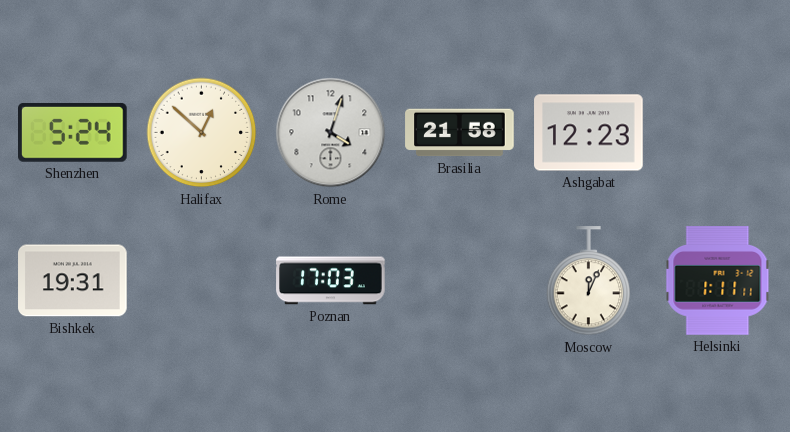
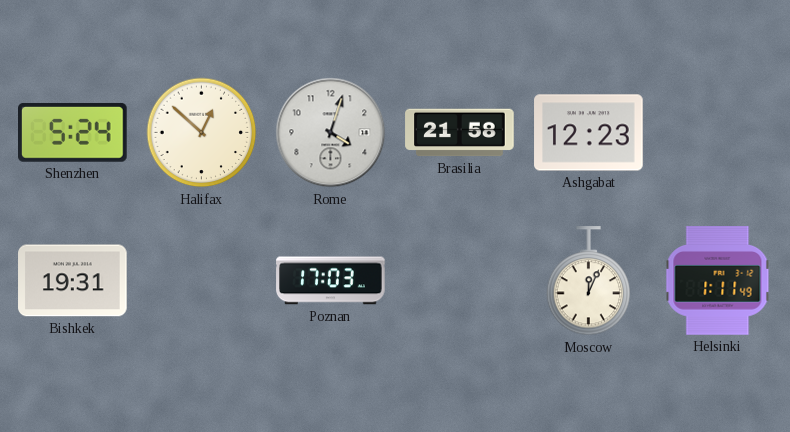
Helsinki: 1:11:11 -> 1:11:49
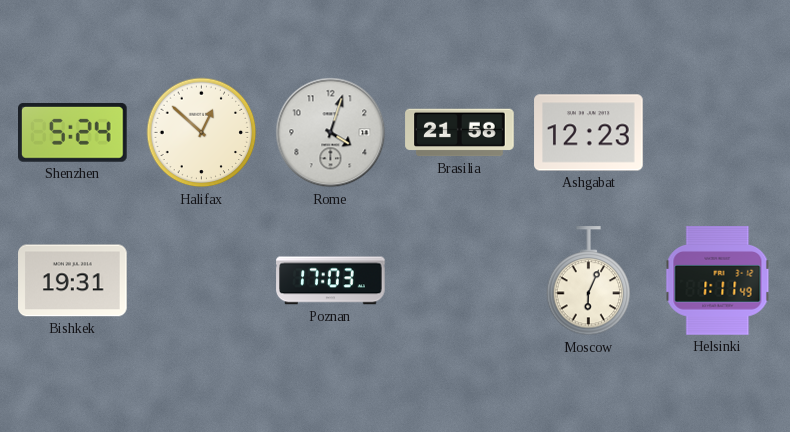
Moscow: 12:04 -> 6:04
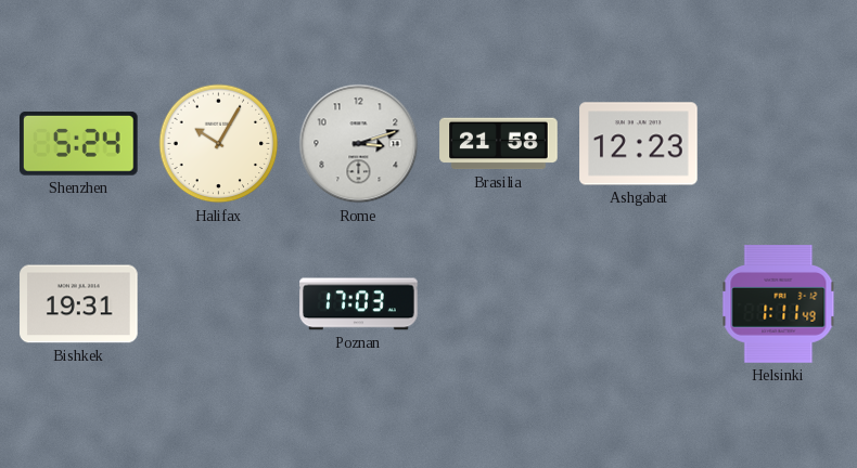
Halifax: 12:52 -> 10:05
Rome: 4:03 -> 3:12
Moscow: 6:04 -> none
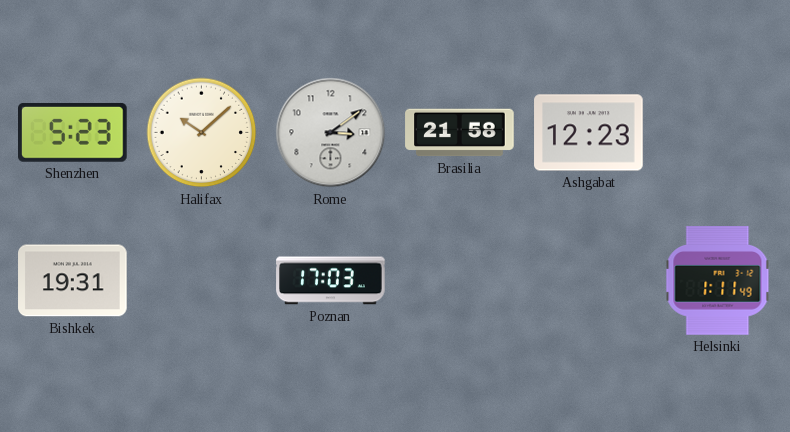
Shenzhen: 5:24 -> 5:23
Halifax: 10:05 -> 10:08
Rome: 3:12 -> 3:09
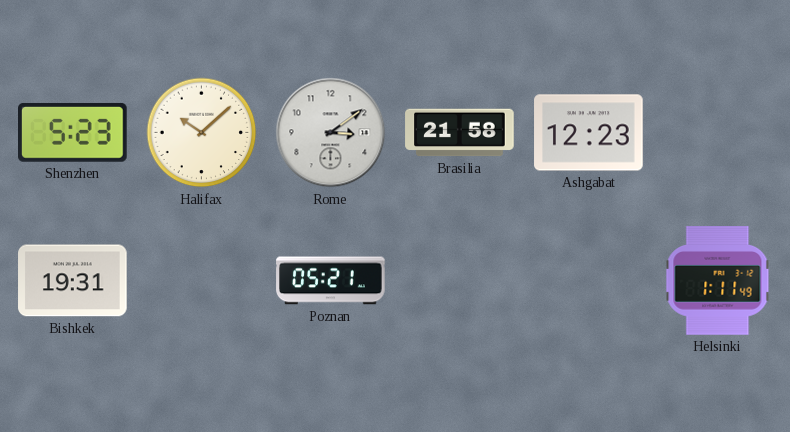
Poznan: 17:03 -> 05:21
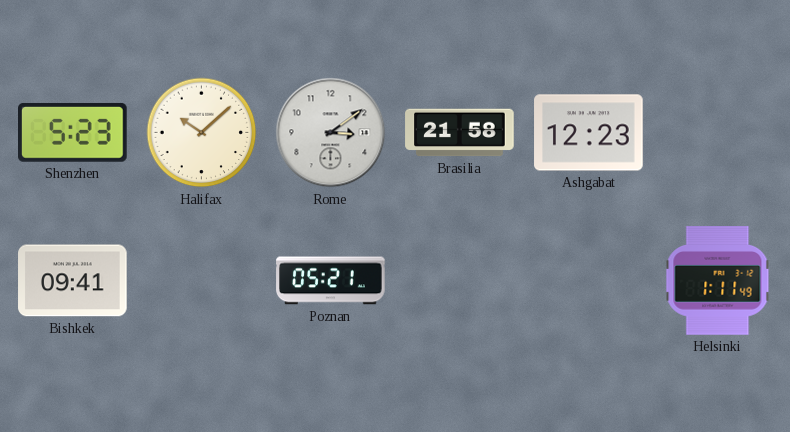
Bishkek: 19:31 -> 09:41
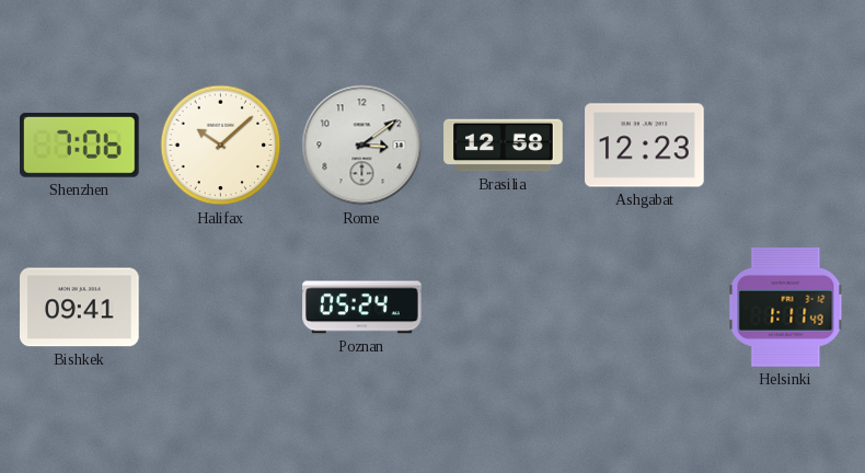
Shenzhen: 5:23 -> 7:06
Brasilia: 21:58 -> 12:58
Poznan: 05:21 -> 05:24
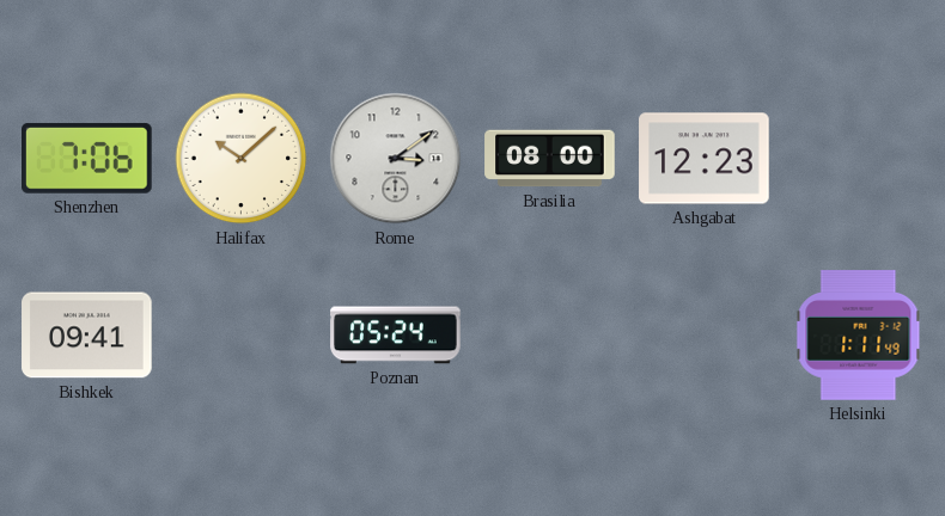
Brasilia: 12:58 -> 08:00
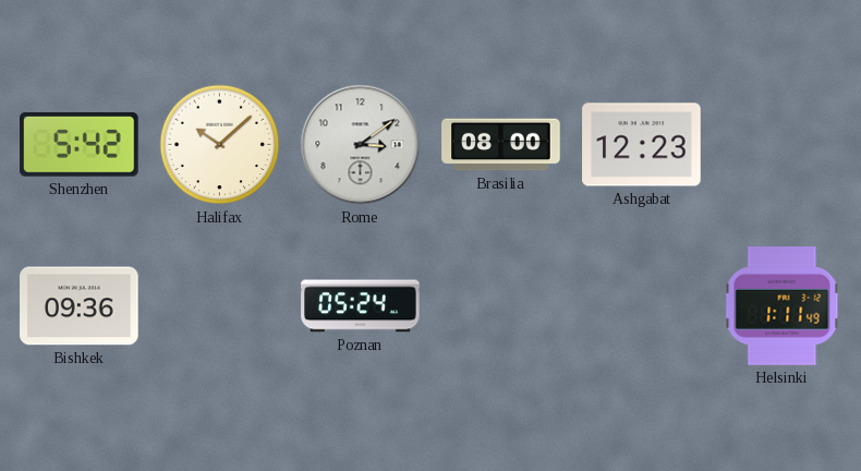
Shenzhen: 7:06 -> 5:42
Bishkek: 09:41 -> 09:36
